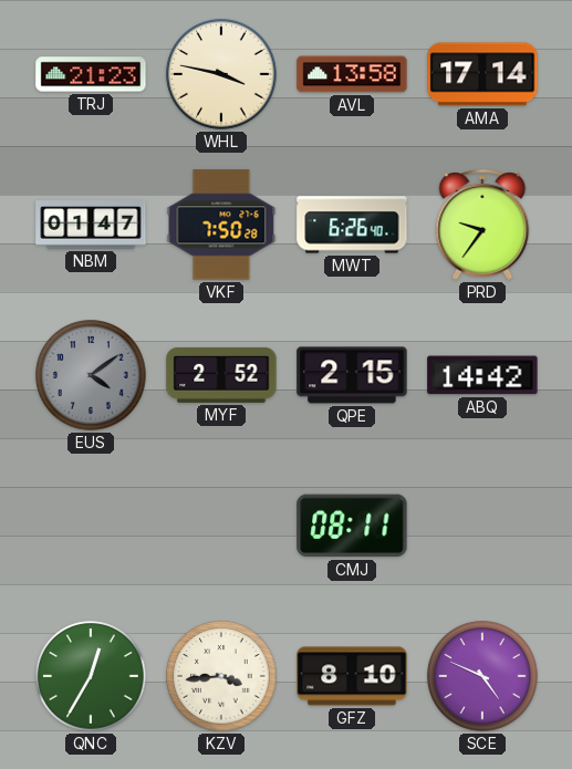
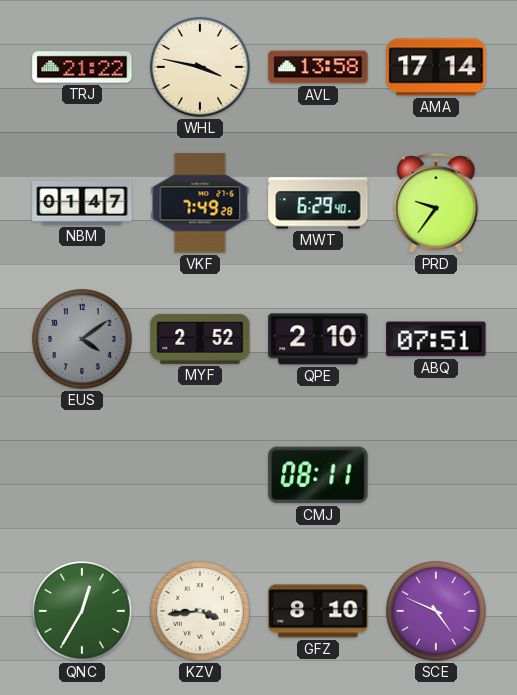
TRJ: 21:23 -> 21:22
VKF: 7:50 -> 7:49
MWT: 6:26 -> 6:29
QPE: 2:15 -> 2:10
ABQ: 14:42 -> 07:51
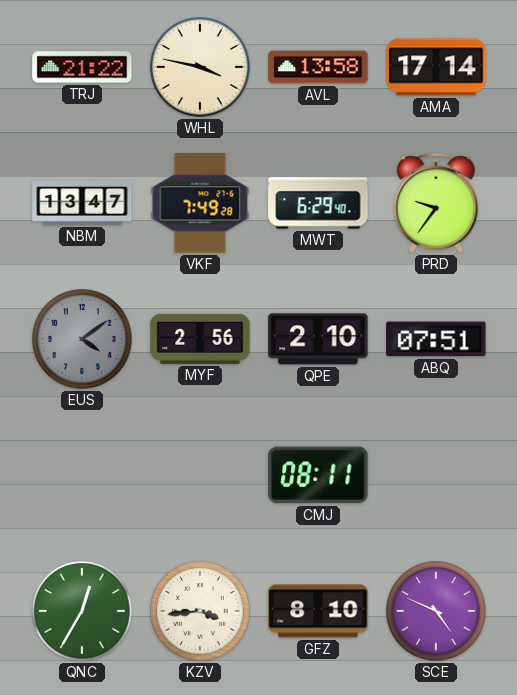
NBM: 01:47 -> 13:47
MYF: 2:52 -> 2:56
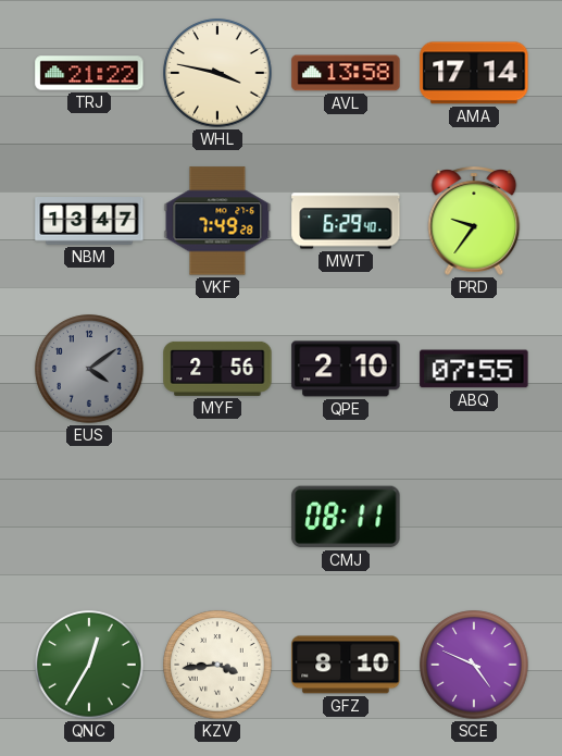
ABQ: 07:51 -> 07:55
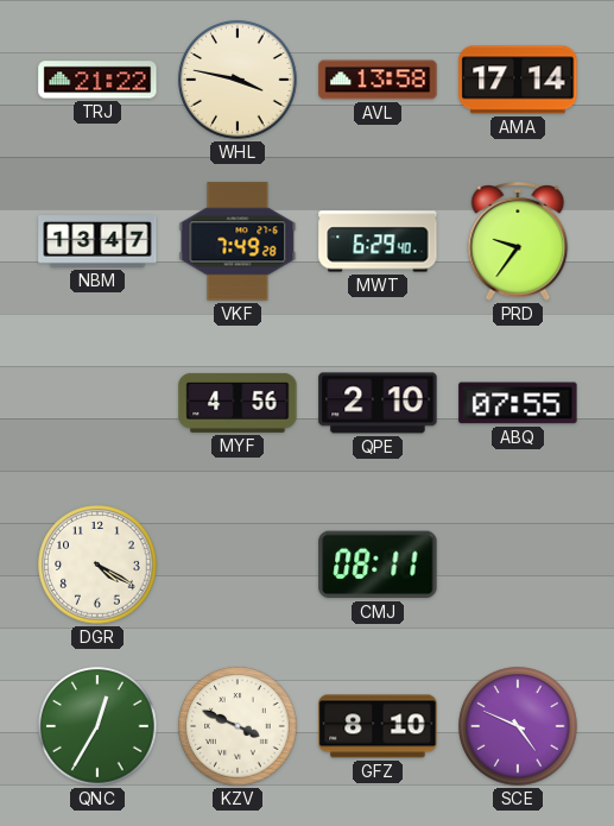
EUS: 4:09 -> none
MYF: 2:56 -> 4:56
DGR: none -> 4:20
KZV: 3:44 -> 3:49
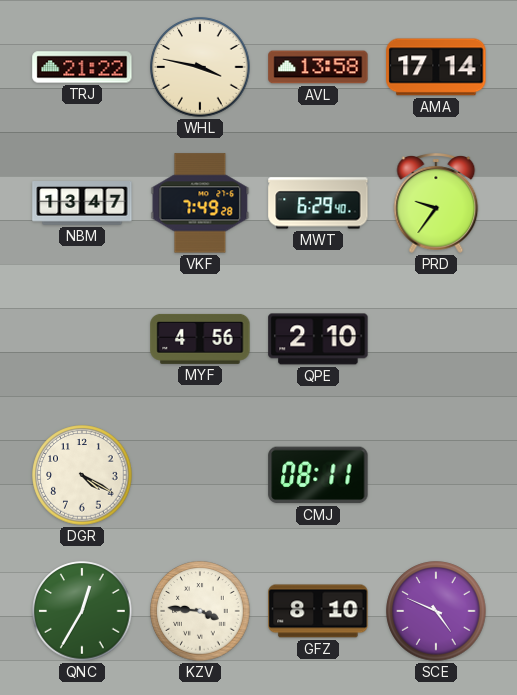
ABQ: 07:55 -> none
KZV: 3:49 -> 3:46
